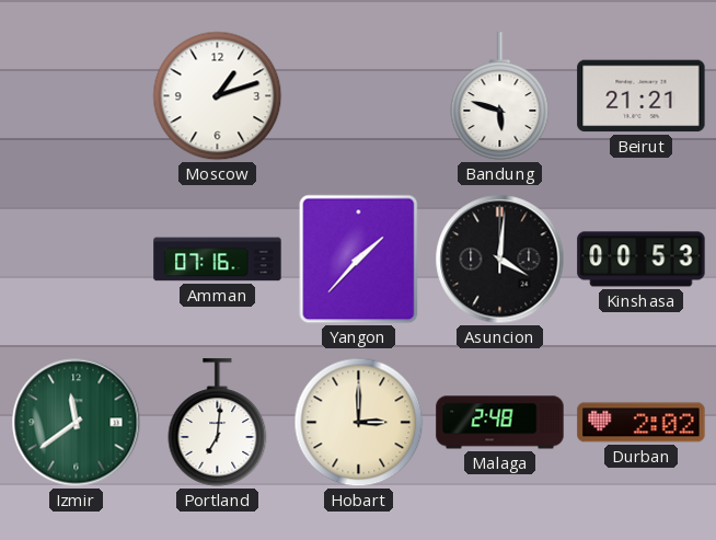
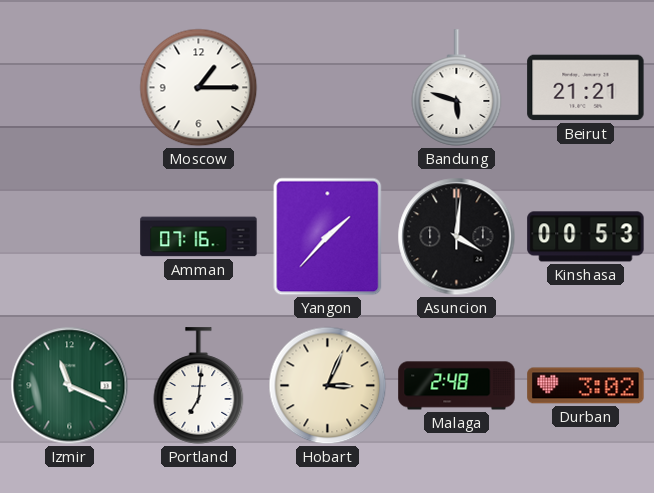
Moscow: 1:12 -> 1:15
Izmir: 11:39 -> 11:19
Hobart: 3:00 -> 3:04
Durban: 2:02 -> 3:02
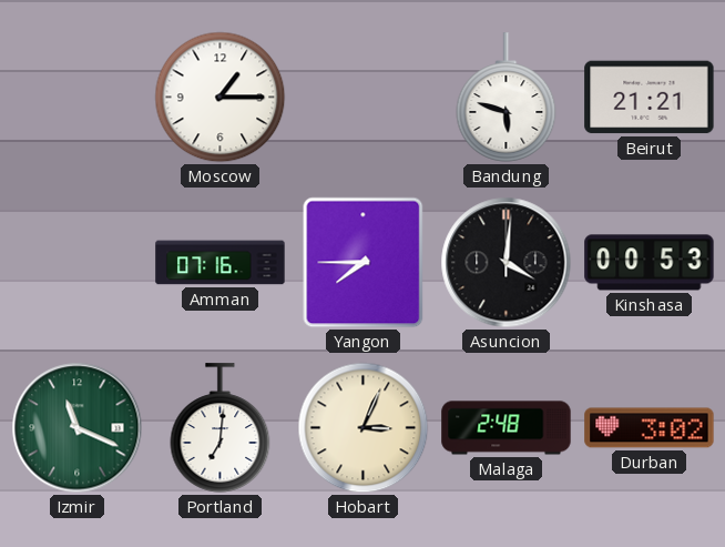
Yangon: 1:37 -> 7:45
